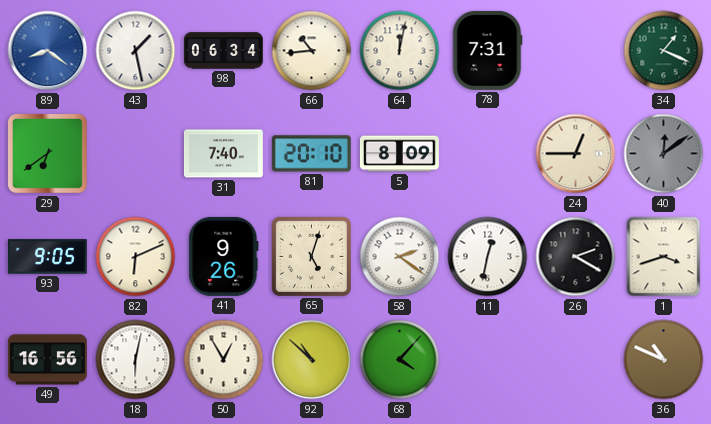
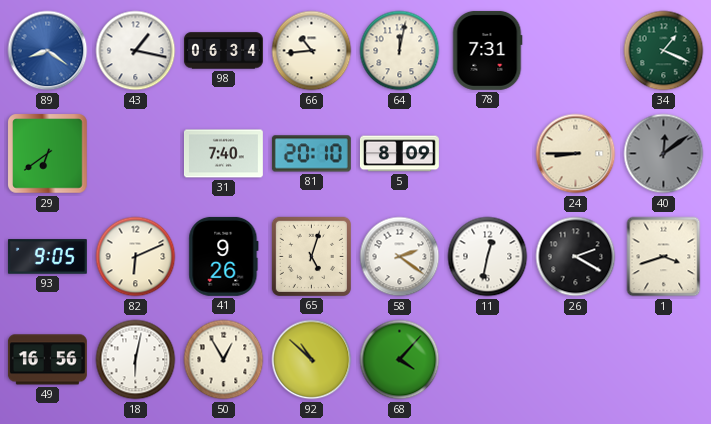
43: 1:28 -> 1:17
24: 12:45 -> 8:45
36: 10:49 -> none
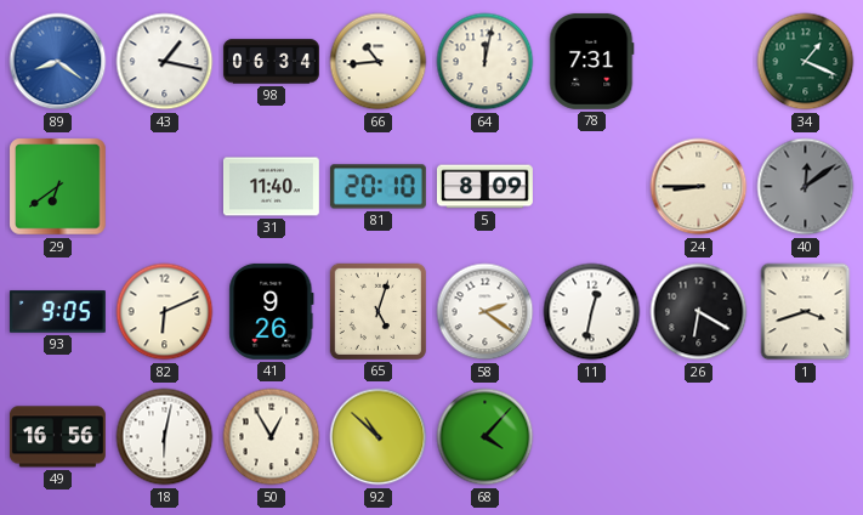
31: 7:40 -> 11:40
26: 2:20 -> 6:20
